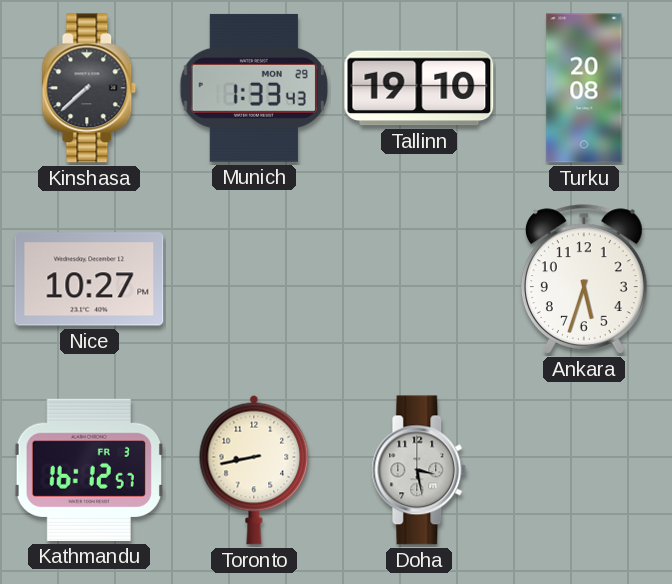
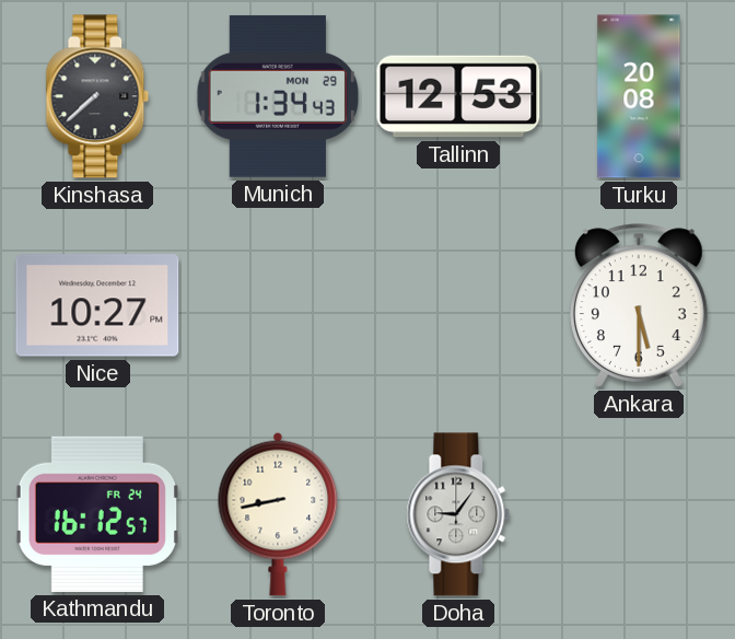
Munich: 1:33 -> 1:34
Tallinn: 19:10 -> 12:53
Ankara: 5:33 -> 5:30
Kathmandu date: FR 3 -> FR 24
Doha: 3:28 -> 9:06
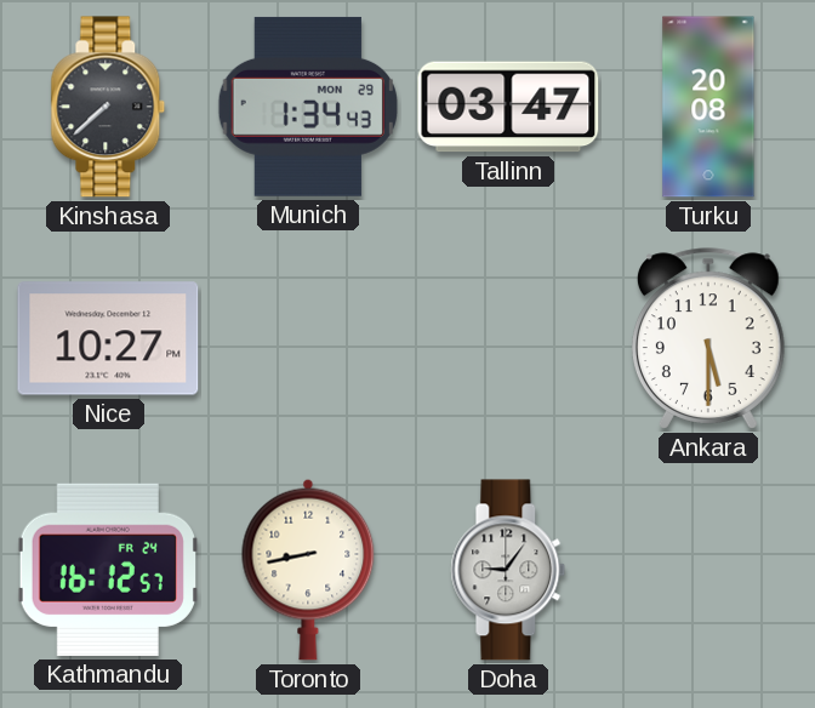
Tallinn: 12:53 -> 03:47
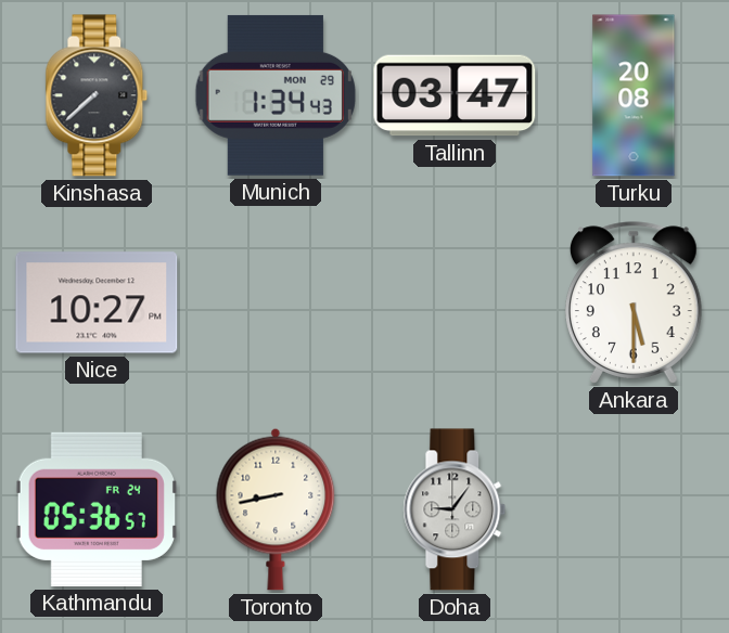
Kathmandu: 16:12 -> 05:36
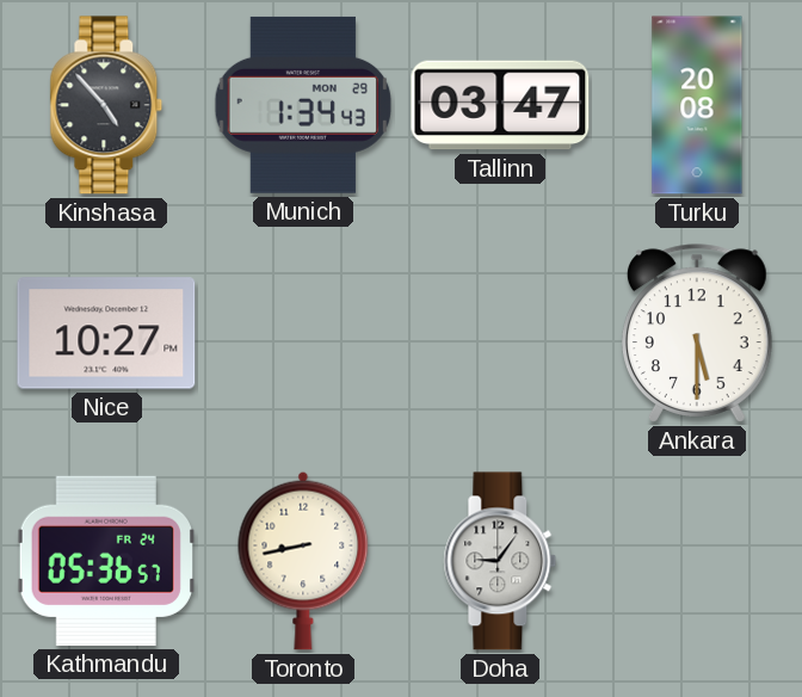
Kinshasa: 7:38 -> 4:53
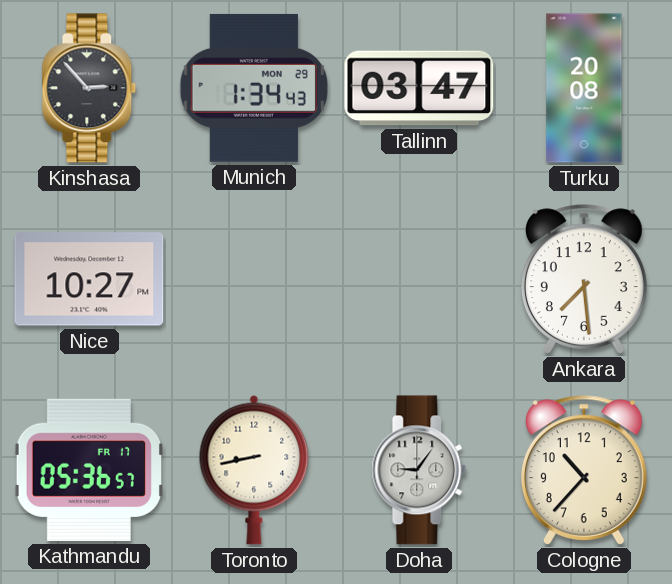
Kinshasa: 4:53 -> 2:53
Ankara: 5:30 -> 7:29
Kathmandu date: FR 24 -> FR 17
Cologne: none -> 10:37
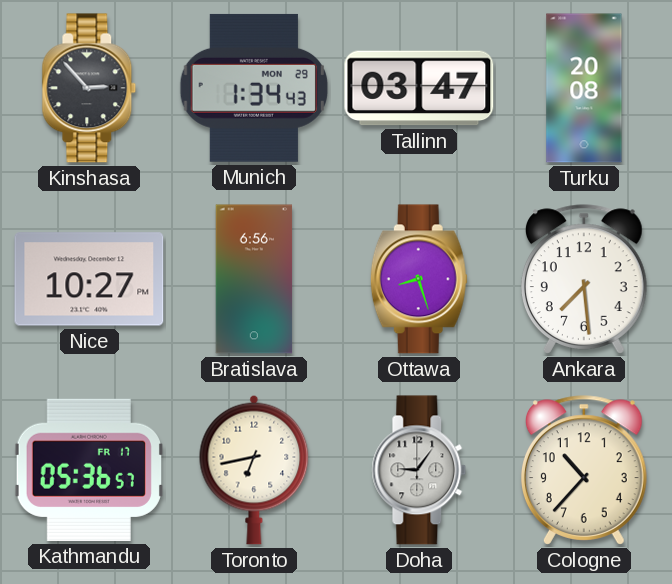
Bratislava: none -> 6:56
Ottawa: none -> 8:27
Toronto: 8:43 -> 6:43
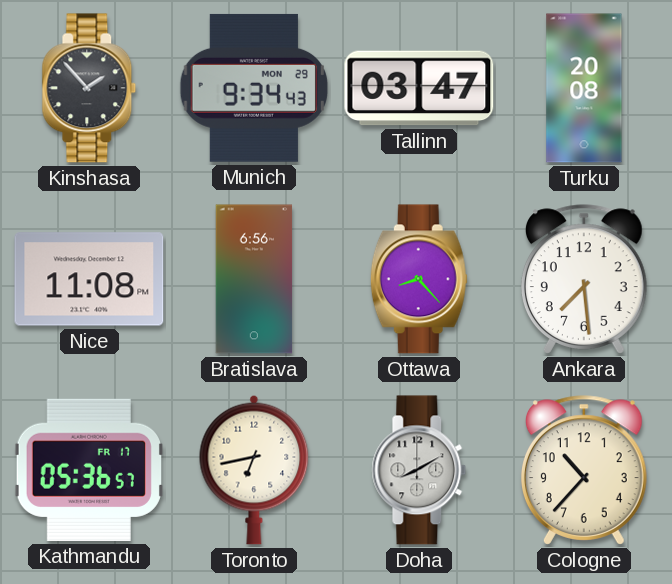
Kinshasa: 2:53 -> 1:53
Munich: 1:34 -> 9:34
Nice: 10:27 -> 11:08
Ottawa: 8:27 -> 8:23
Doha: 9:06 -> 8:10
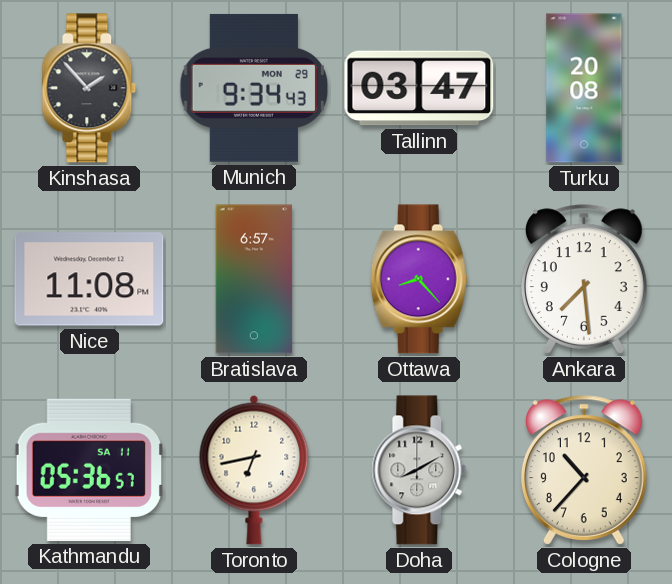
Bratislava: 6:56 -> 6:57
Kathmandu date: FR 17 -> SA 11
